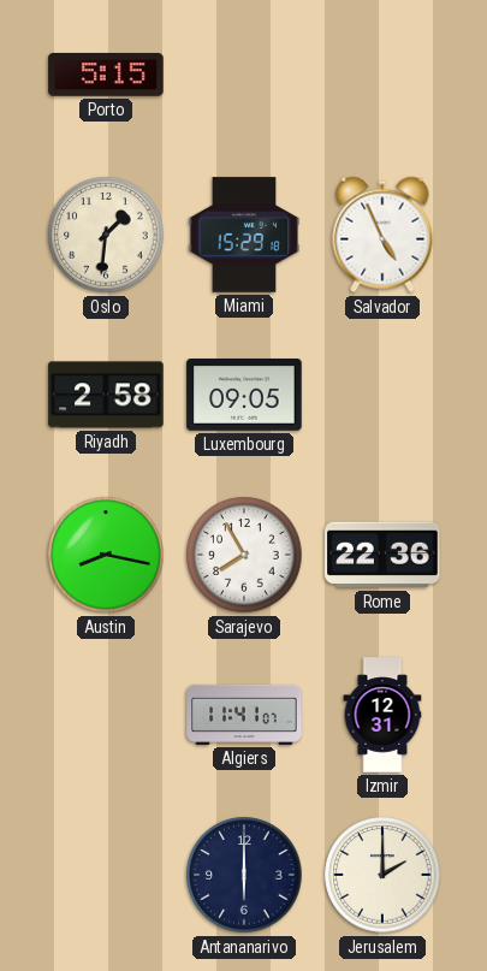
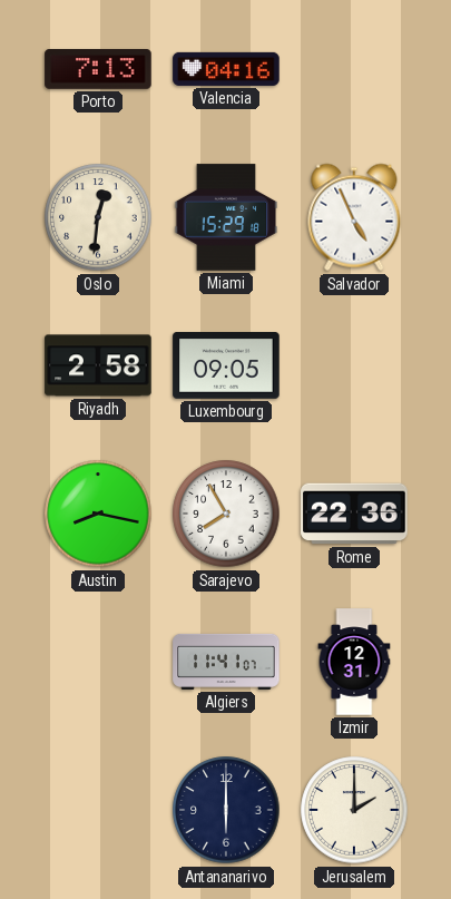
Porto: 5:15 -> 7:13
Valencia: none -> 04:16
Oslo: 1:31 -> 12:31
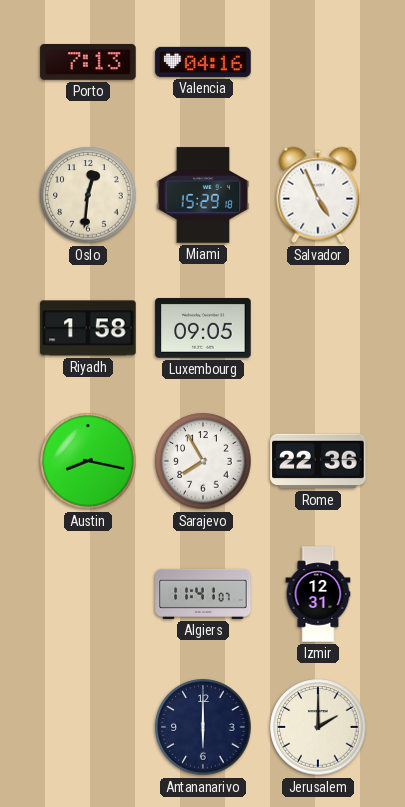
Riyadh: 2:58 -> 1:58
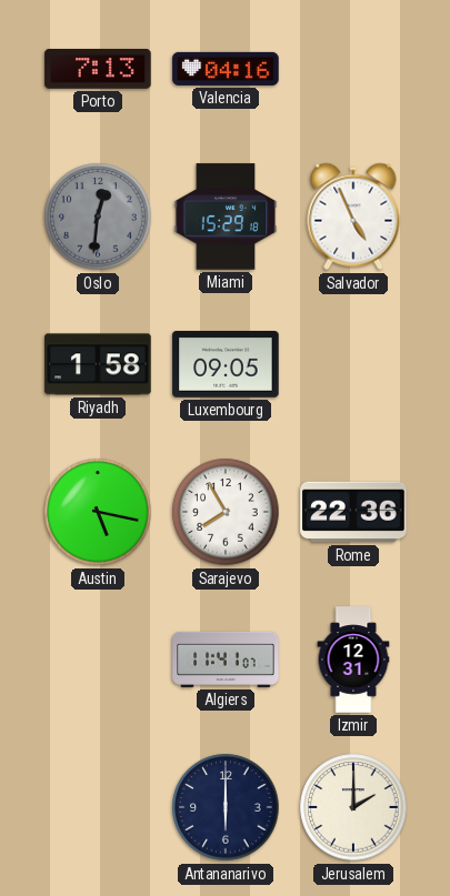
Oslo dial: cream -> grey
Austin: 8:17 -> 5:17
